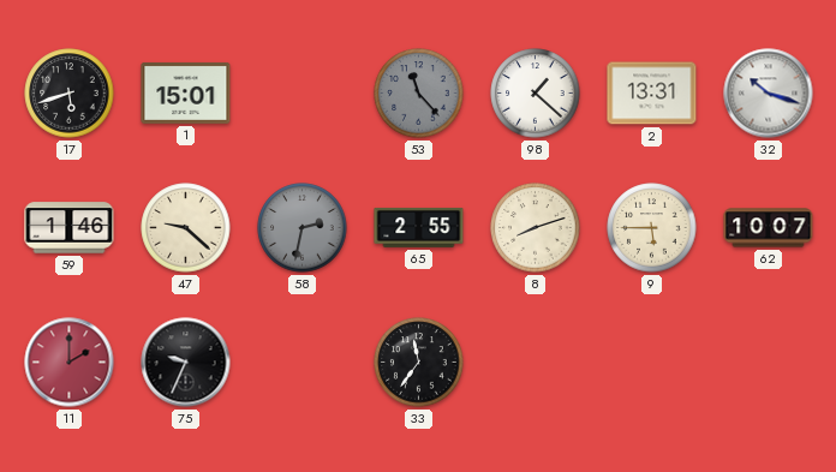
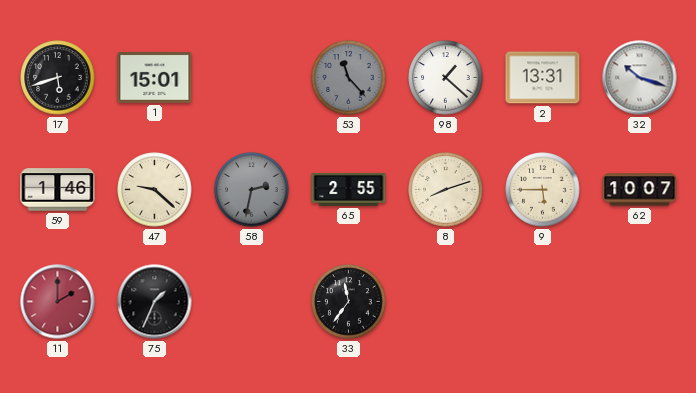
75: 9:34 -> 1:34
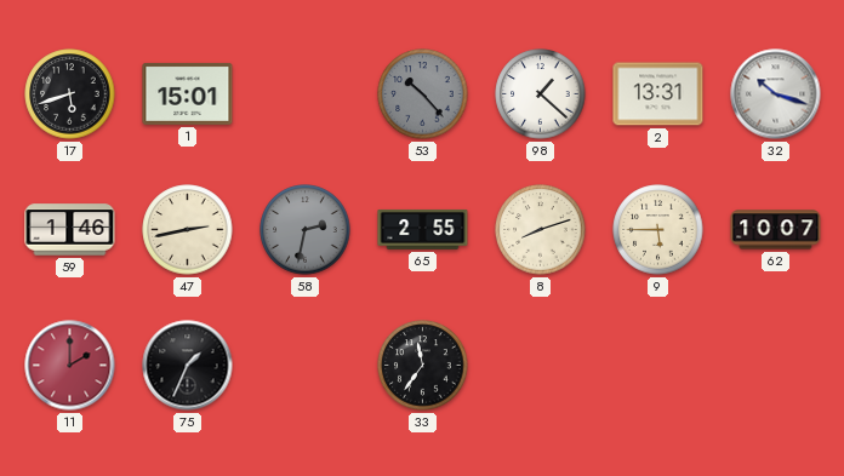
53: 11:23 -> 10:23
47: 9:22 -> 2:43
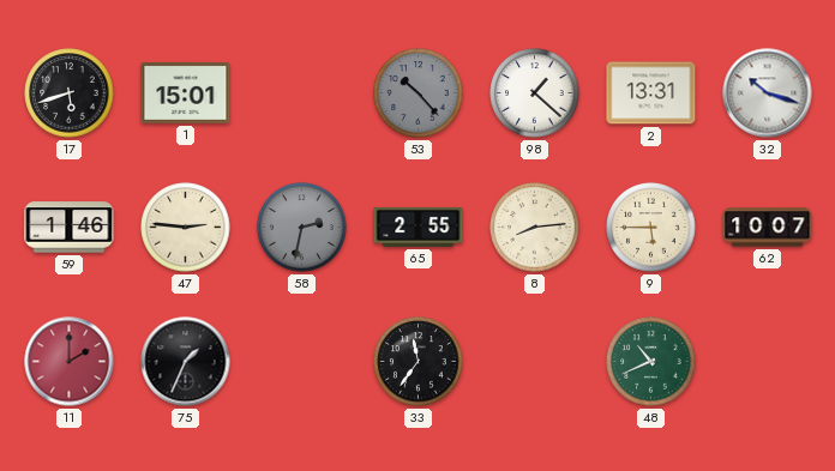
47: 2:43 -> 2:46
8: 8:12 -> 8:14
48: none -> 10:41
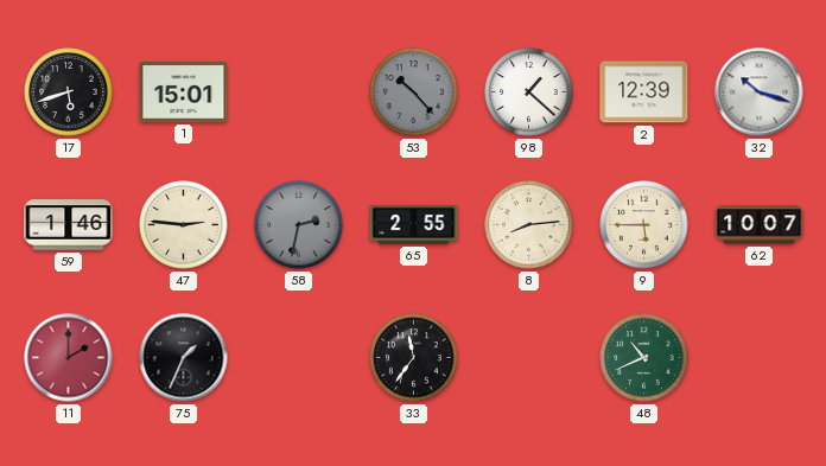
2: 13:31 -> 12:39
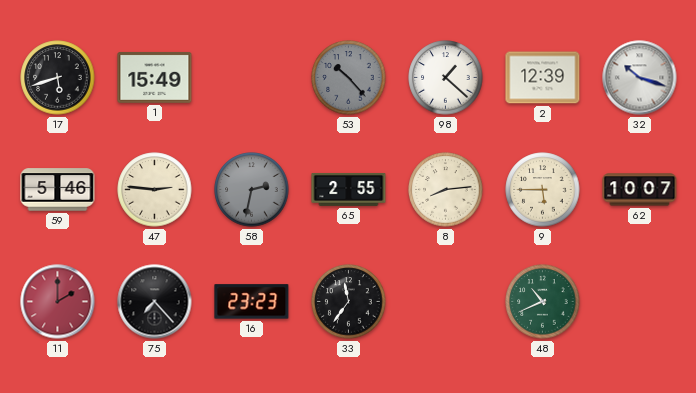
1: 15:01 -> 15:49
59: 1:46 -> 5:46
75: 1:34 -> 7:23
16: none -> 23:23
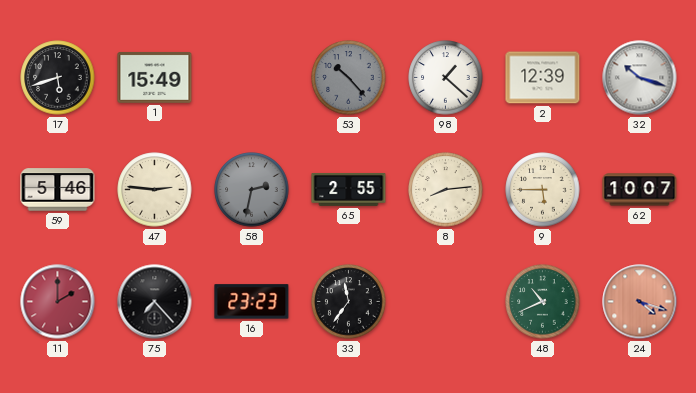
24: none -> 4:18
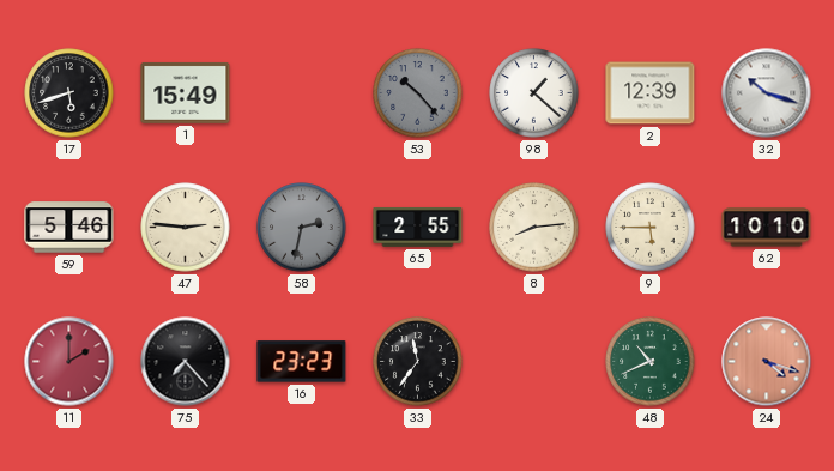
62: 10:07 -> 10:10
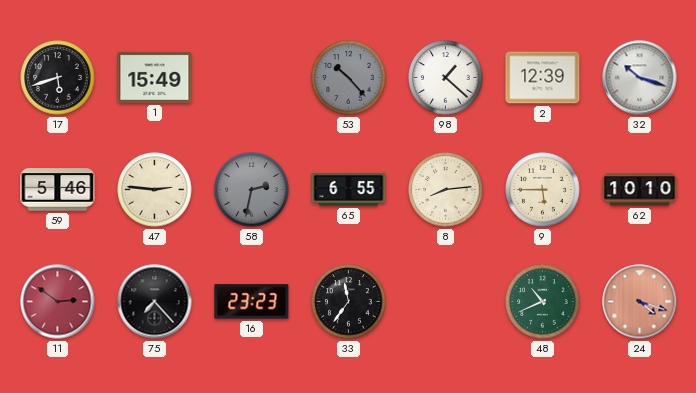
65: 2:55 -> 6:55
11: 2:00 -> 2:51
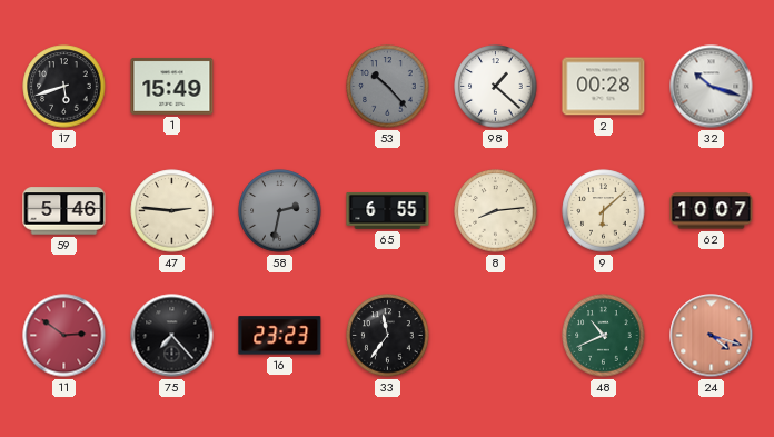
2: 12:39 -> 00:28
9: 5:45 -> 6:08
62: 10:10 -> 10:07
